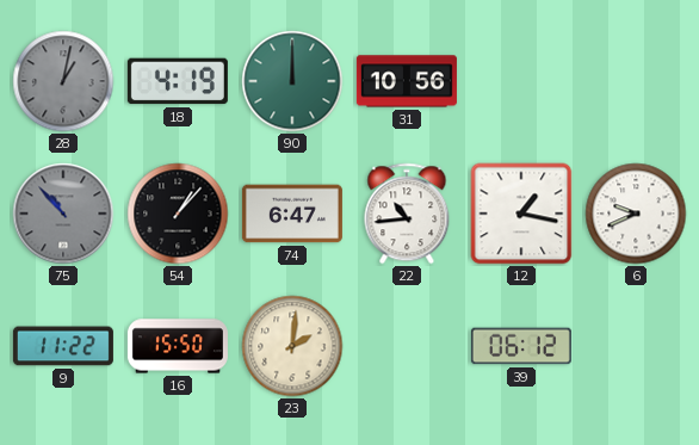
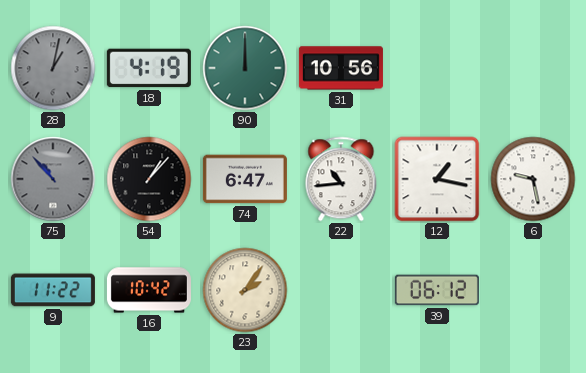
6: 9:41 -> 9:28
16: 15:50 -> 10:42
23: 2:01 -> 2:06
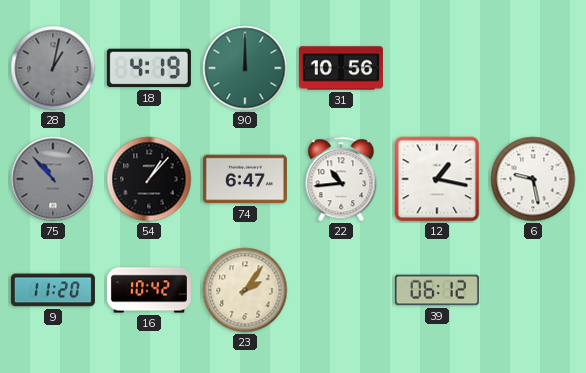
9: 11:22 -> 11:20
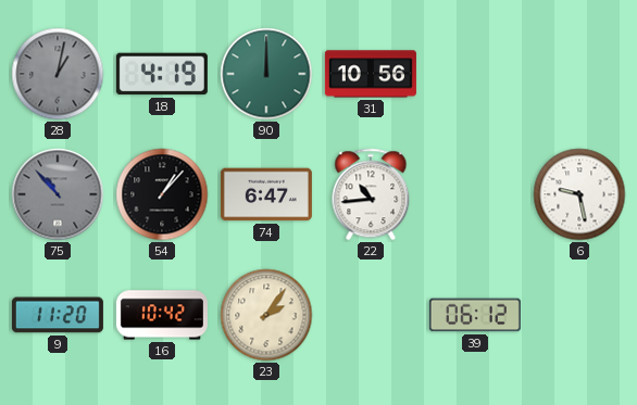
12: 1:17 -> none
